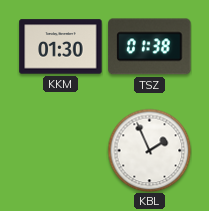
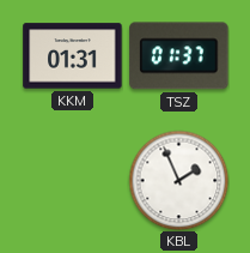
KKM: 01:30 -> 01:31
TSZ: 01:38 -> 01:37
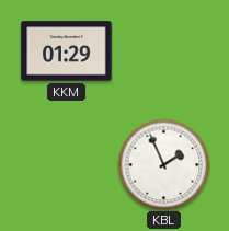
KKM: 01:31 -> 01:29
TSZ: 01:37 -> none
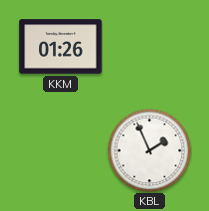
KKM: 01:29 -> 01:26
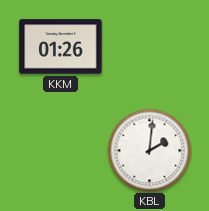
KBL: 1:56 -> 2:01
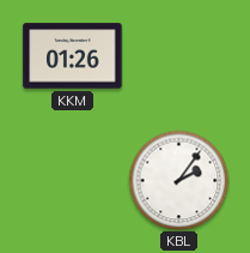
KBL: 2:01 -> 2:06
